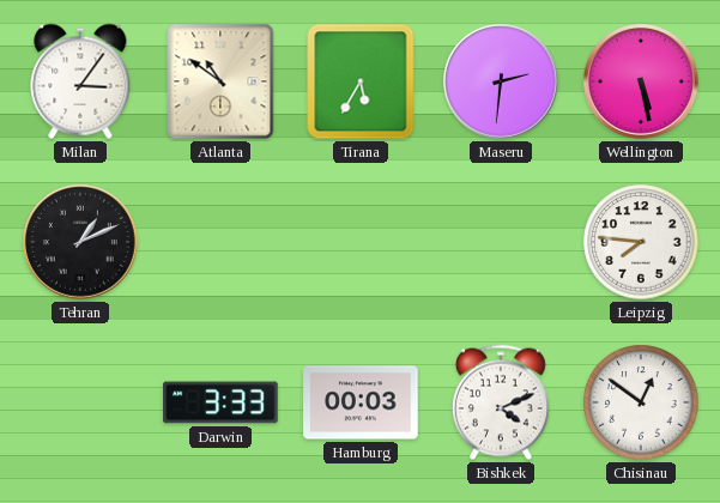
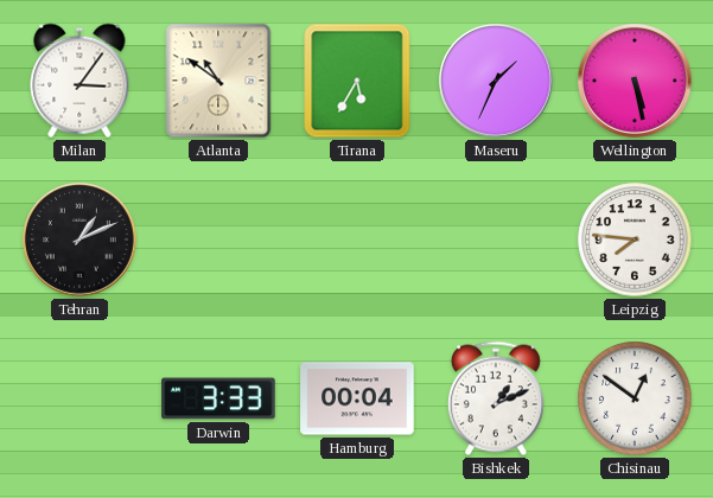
Maseru: 2:31 -> 1:34
Hamburg: 00:03 -> 00:04
Bishkek: 4:11 -> 1:11
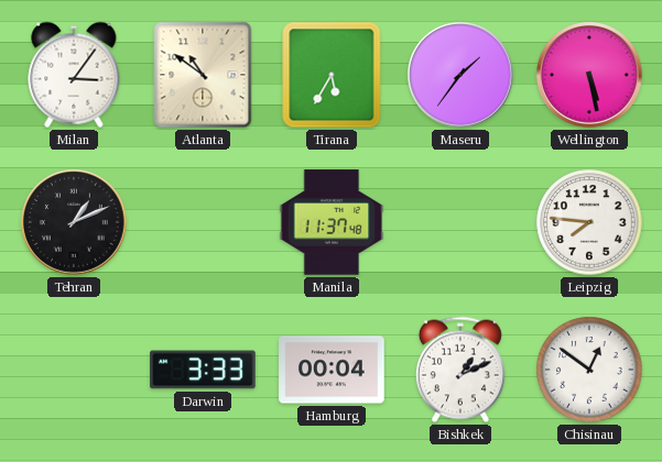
Maseru: 1:34 -> 1:36
Manila: none -> 11:37
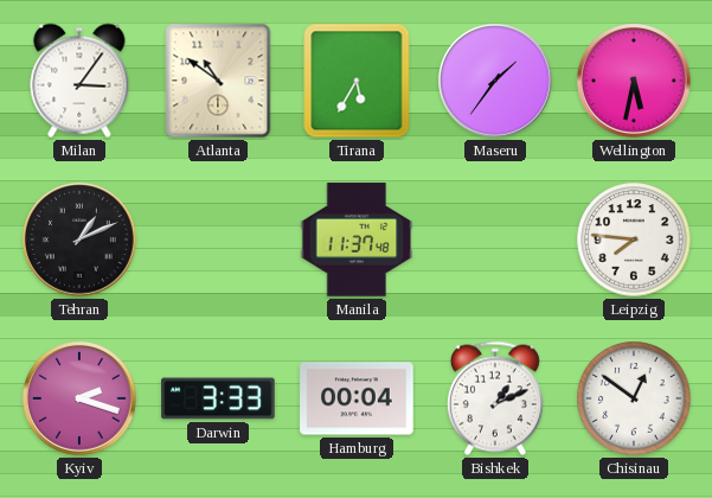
Wellington: 5:28 -> 5:32
Kyiv: none -> 2:18
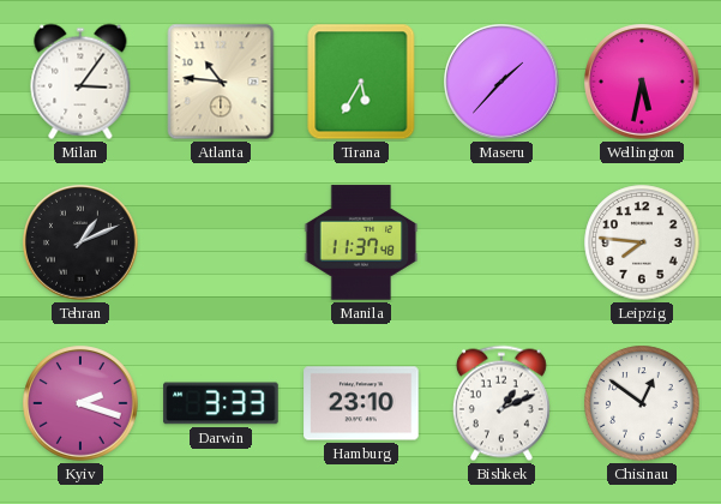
Atlanta: 10:51 -> 10:46
Maseru: 1:36 -> 1:37
Hamburg: 00:04 -> 23:10
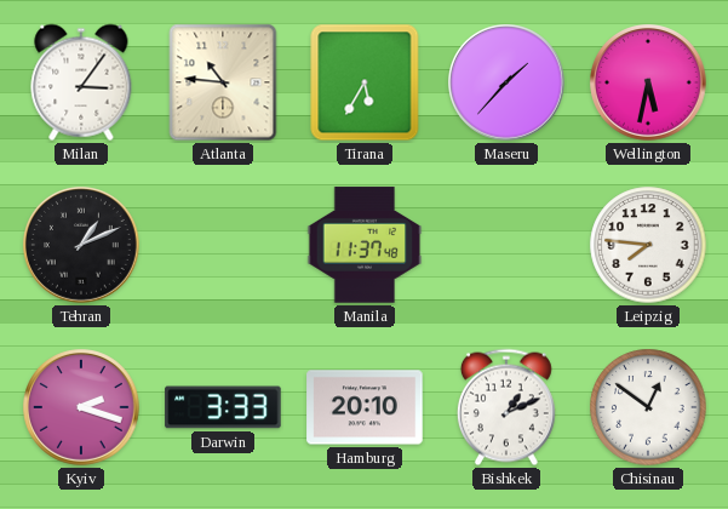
Hamburg: 23:10 -> 20:10
